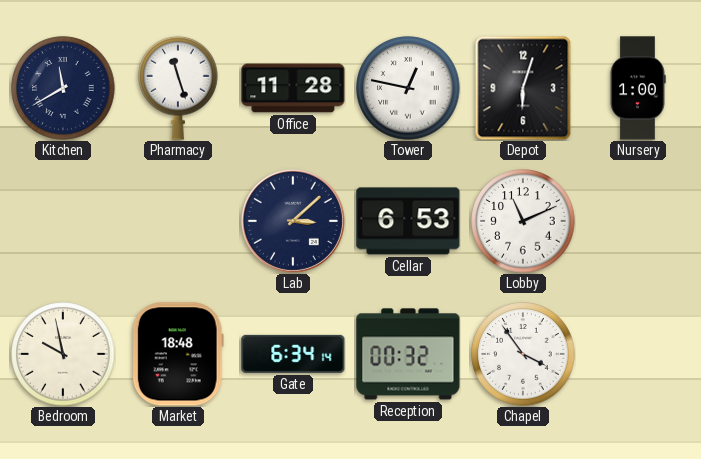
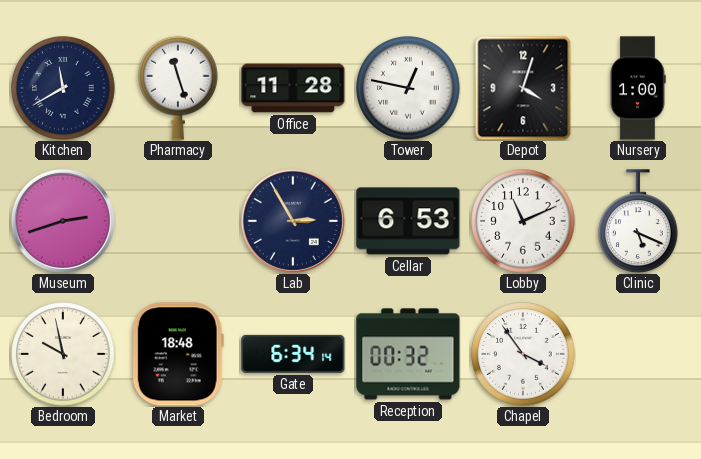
Depot: 6:03 -> 4:03
Museum: none -> 2:42
Lab: 3:08 -> 2:55
Clinic: none -> 5:19
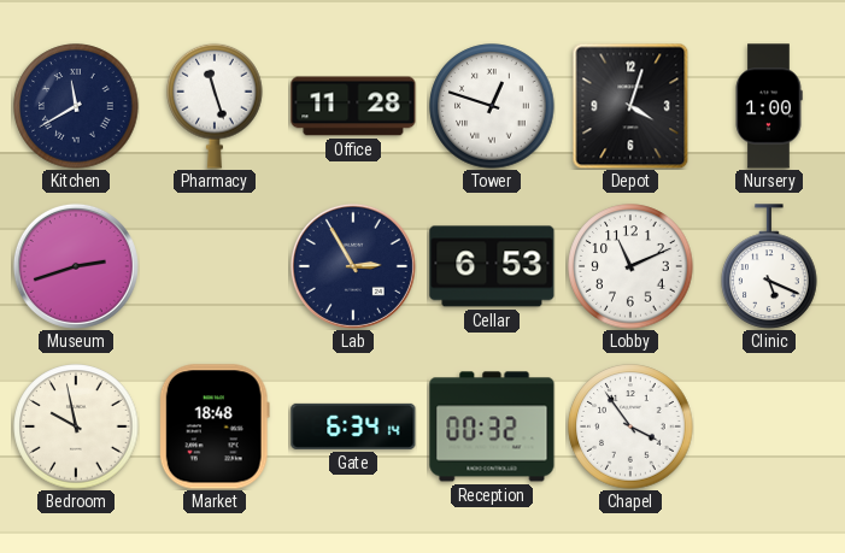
Tower: 12:47 -> 12:48
